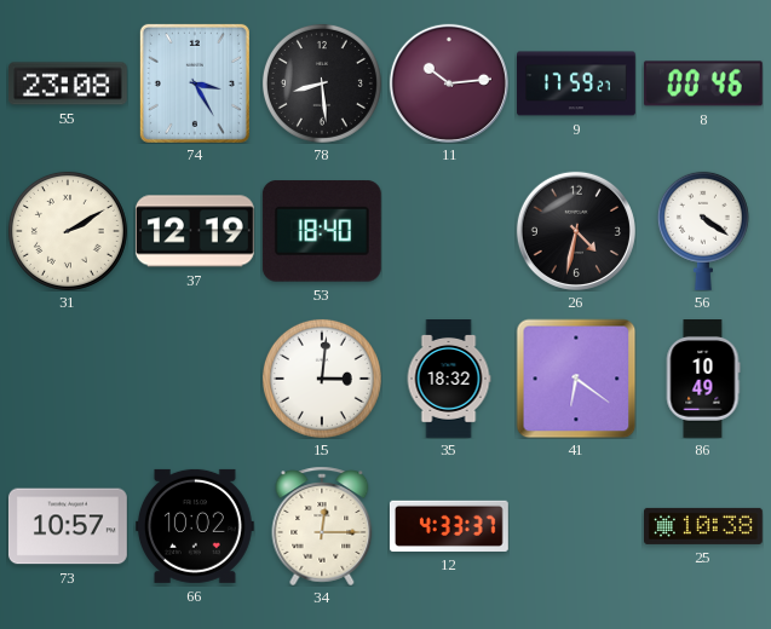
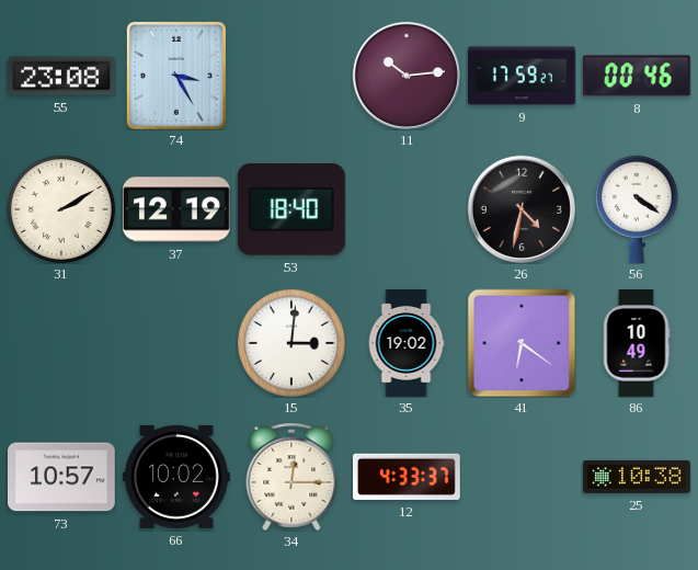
78: 8:29 -> none
35: 18:32 -> 19:02
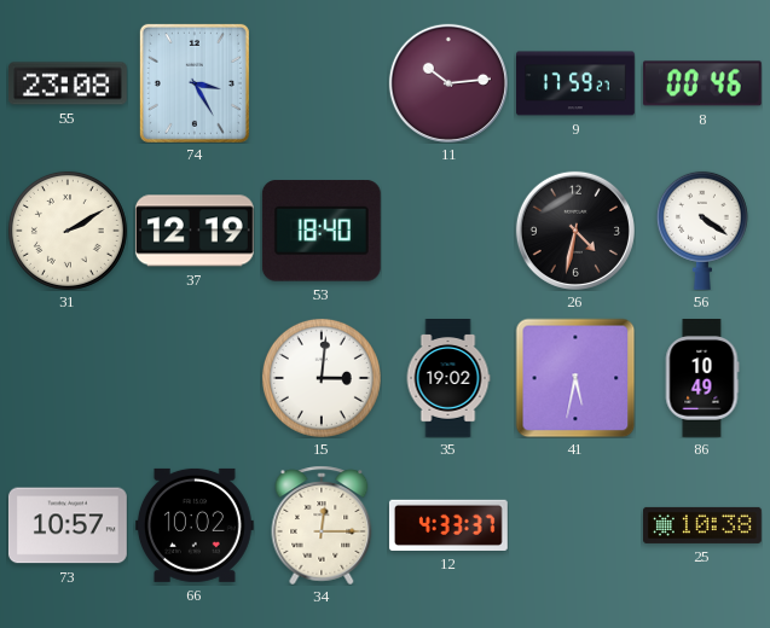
41: 6:21 -> 5:32
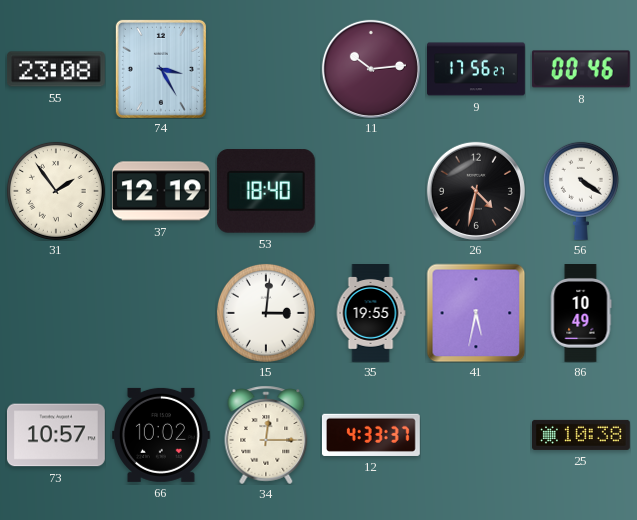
9: 17:59 -> 17:56
31: 2:10 -> 1:54
35: 19:02 -> 19:55
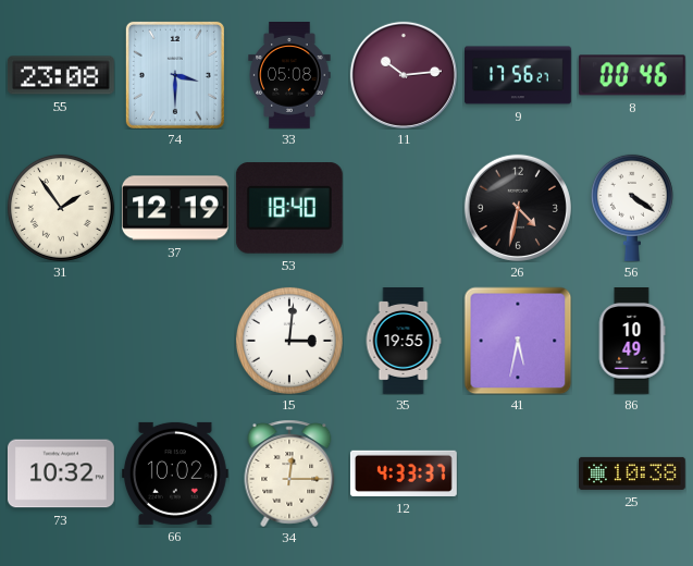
74: 3:25 -> 3:30
33: none -> 05:08
73: 10:57 -> 10:32
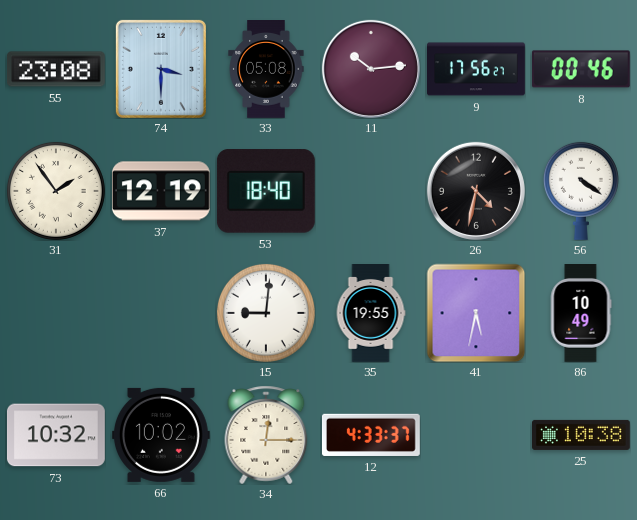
15: 3:01 -> 9:01
